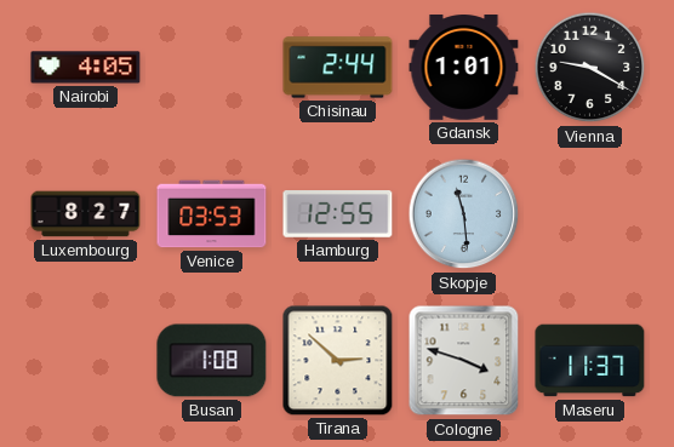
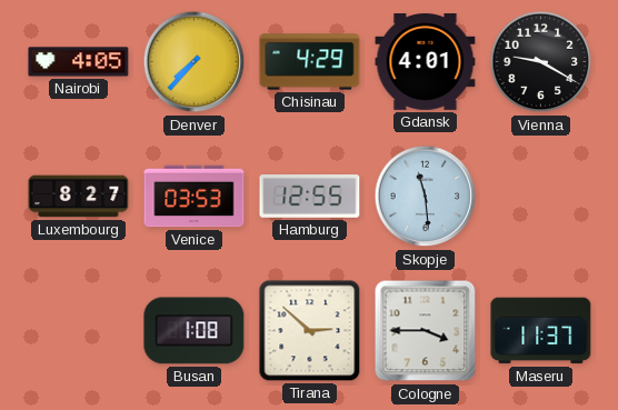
Denver: none -> 7:37
Chisinau: 2:44 -> 4:29
Gdansk: 1:01 -> 4:01
Cologne: 3:48 -> 3:45
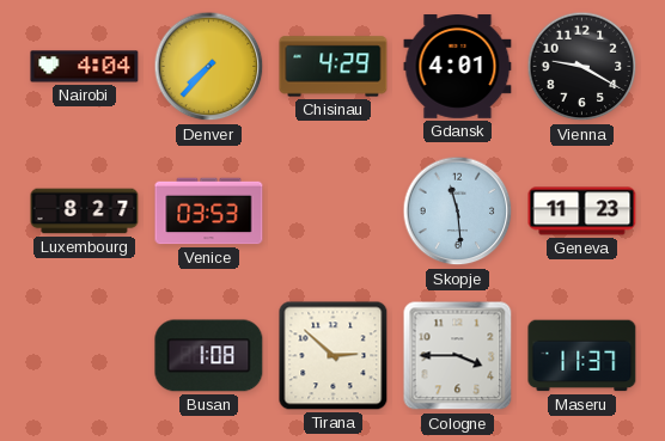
Nairobi: 4:05 -> 4:04
Hamburg: 12:55 -> none
Geneva: none -> 11:23
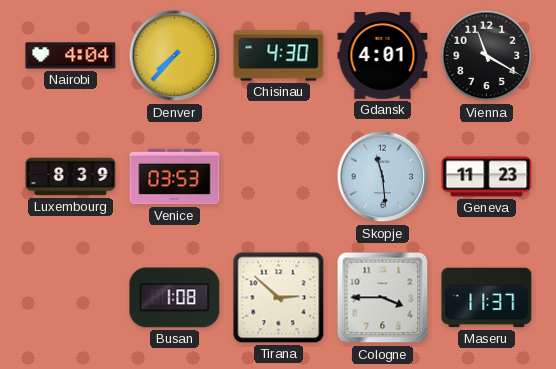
Chisinau: 4:29 -> 4:30
Vienna: 9:20 -> 11:20
Luxembourg: 8:27 -> 8:39
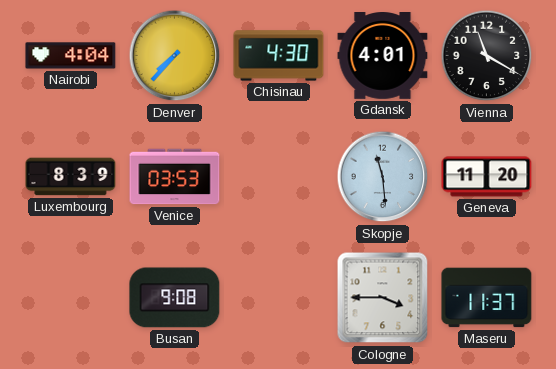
Geneva: 11:23 -> 11:20
Busan: 1:08 -> 9:08
Tirana: 2:52 -> none
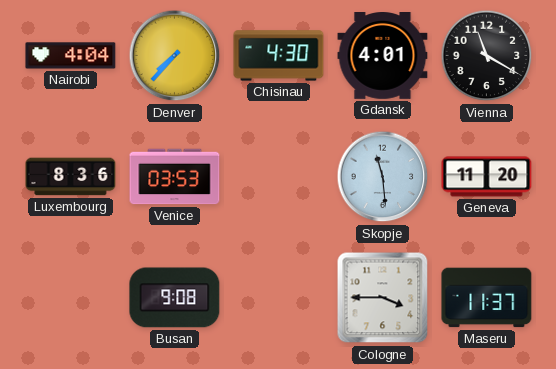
Luxembourg: 8:39 -> 8:36
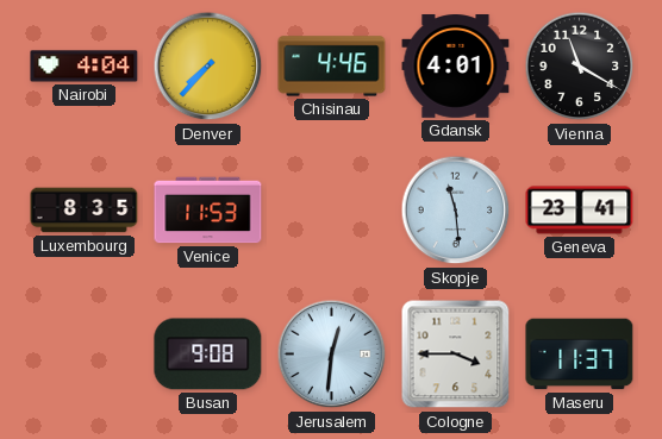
Chisinau: 4:30 -> 4:46
Luxembourg: 8:36 -> 8:35
Venice: 03:53 -> 11:53
Geneva: 11:20 -> 23:41
Jerusalem: none -> 12:31
